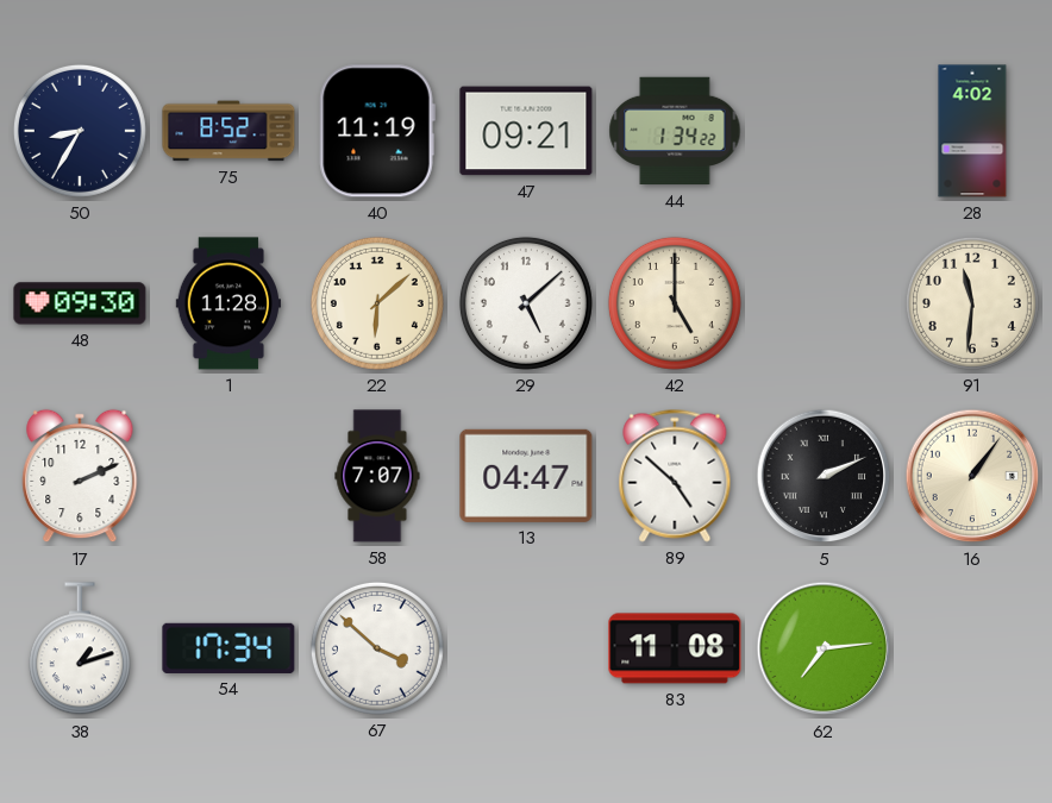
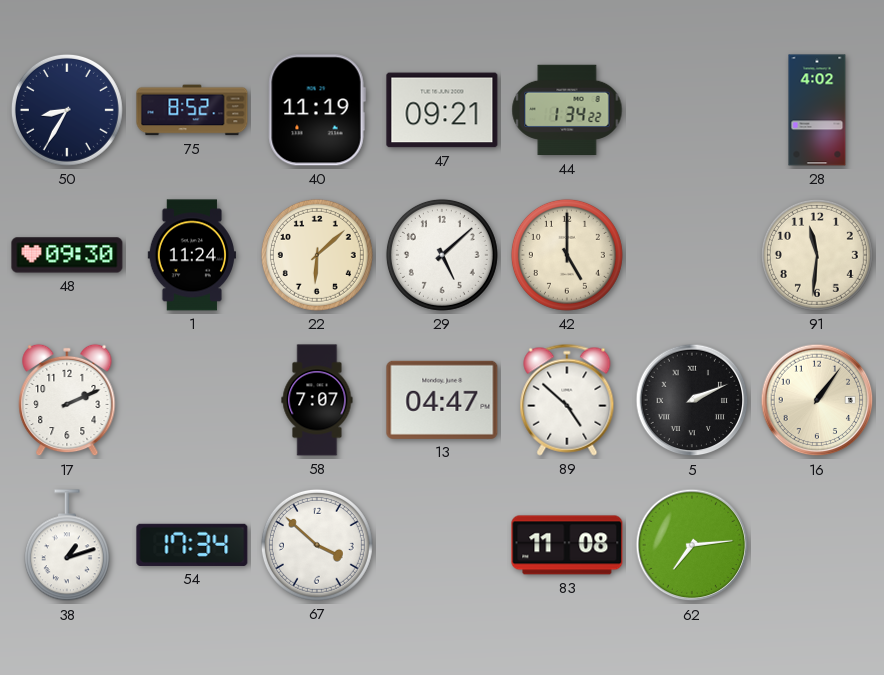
1: 11:28 -> 11:24
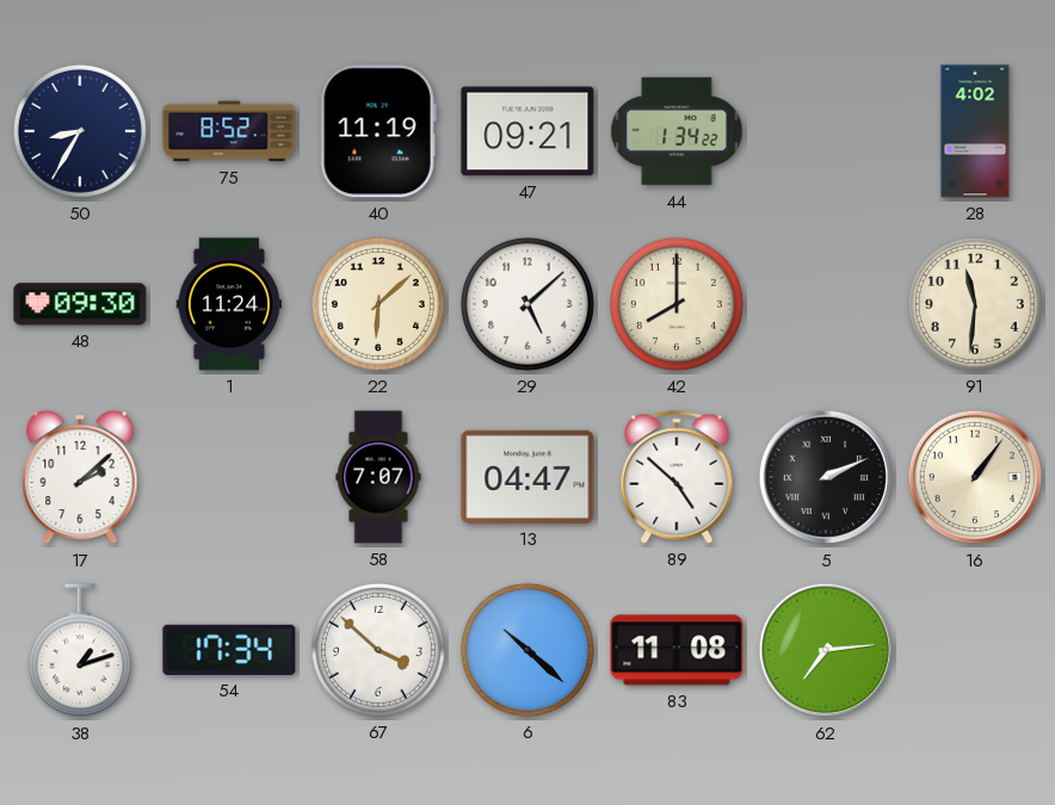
42: 5:00 -> 8:00
17: 2:11 -> 2:08
6: none -> 10:22
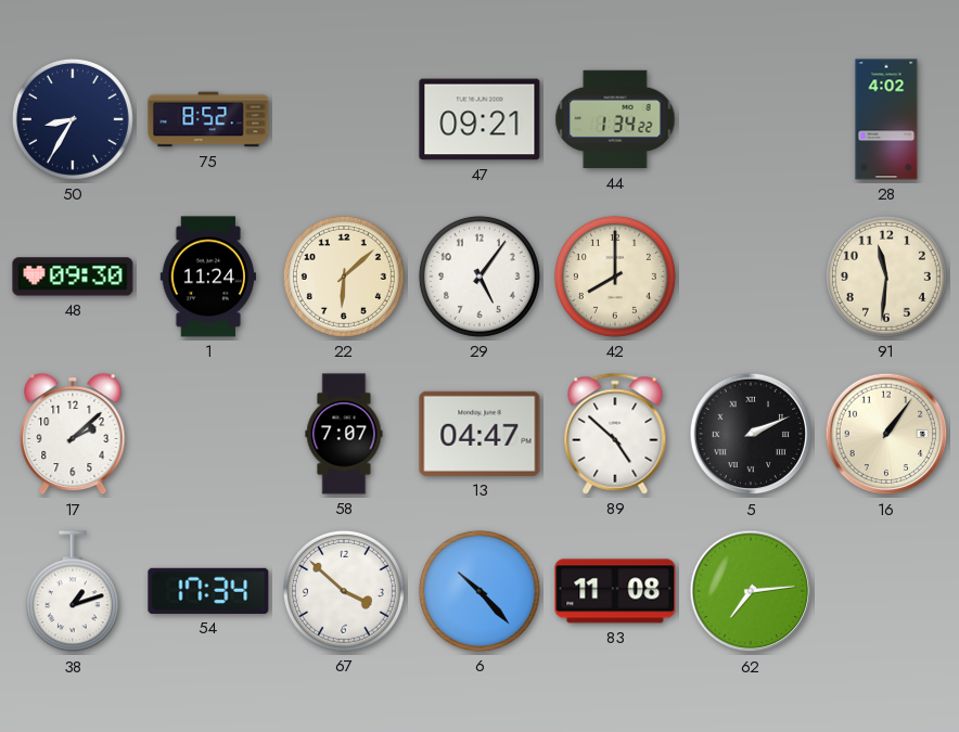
40: 11:19 -> none
29: 5:08 -> 5:06
6: 10:22 -> 10:23
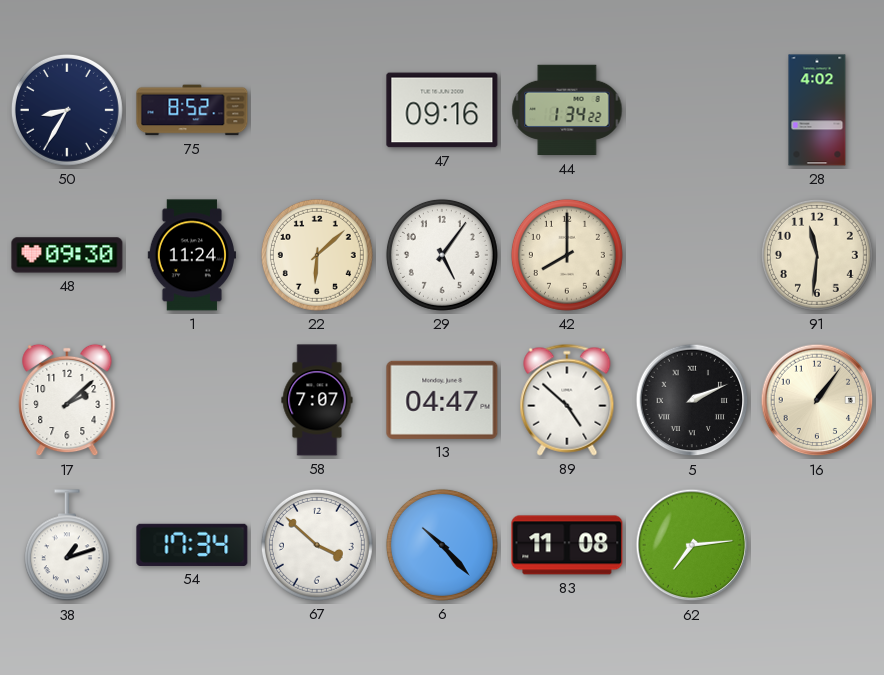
47: 09:21 -> 09:16
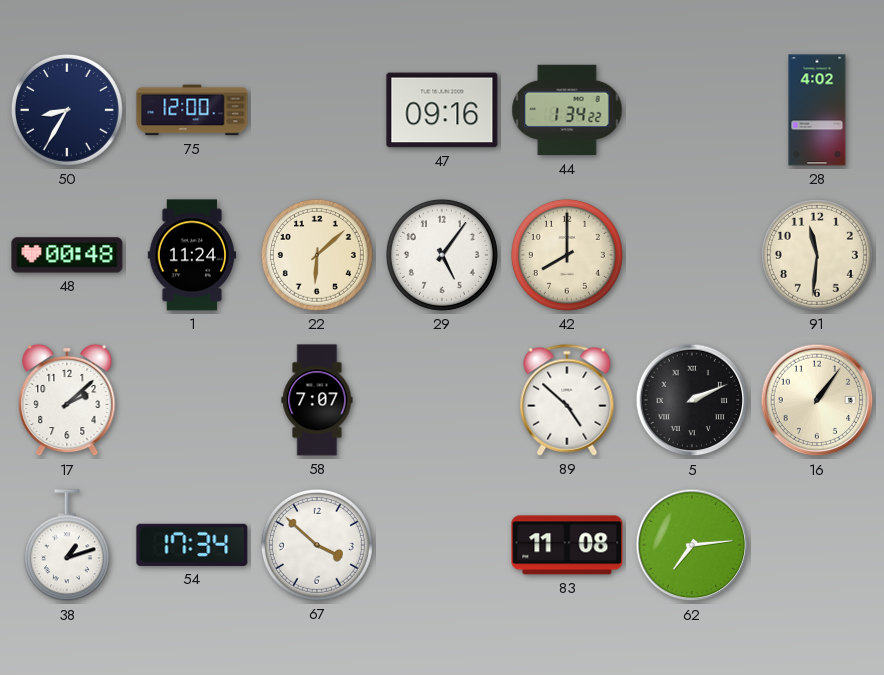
75: 8:52 -> 12:00
48: 09:30 -> 00:48
13: 04:47 -> none
6: 10:23 -> none
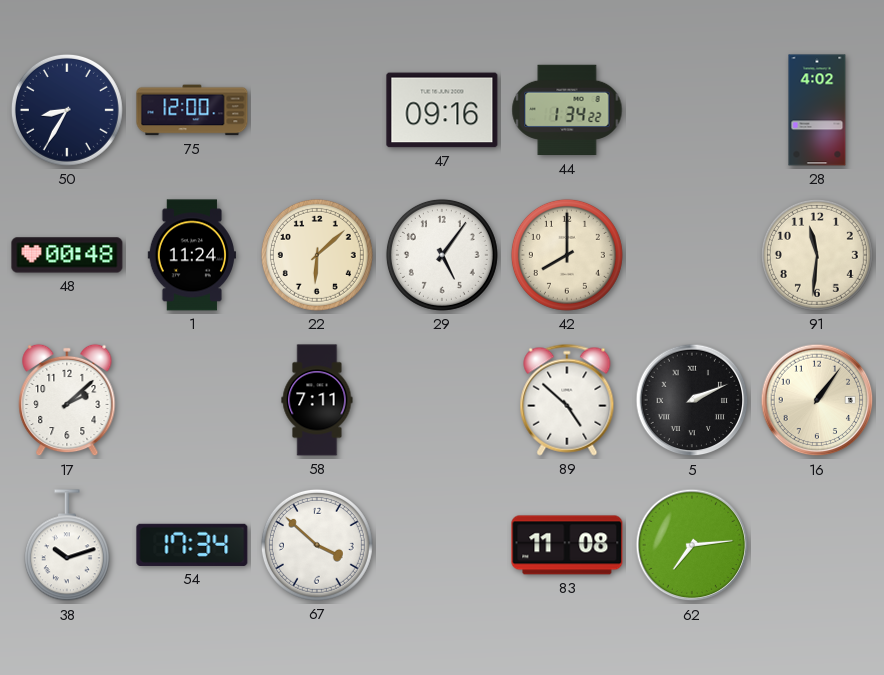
58: 7:07 -> 7:11
38: 1:12 -> 10:12
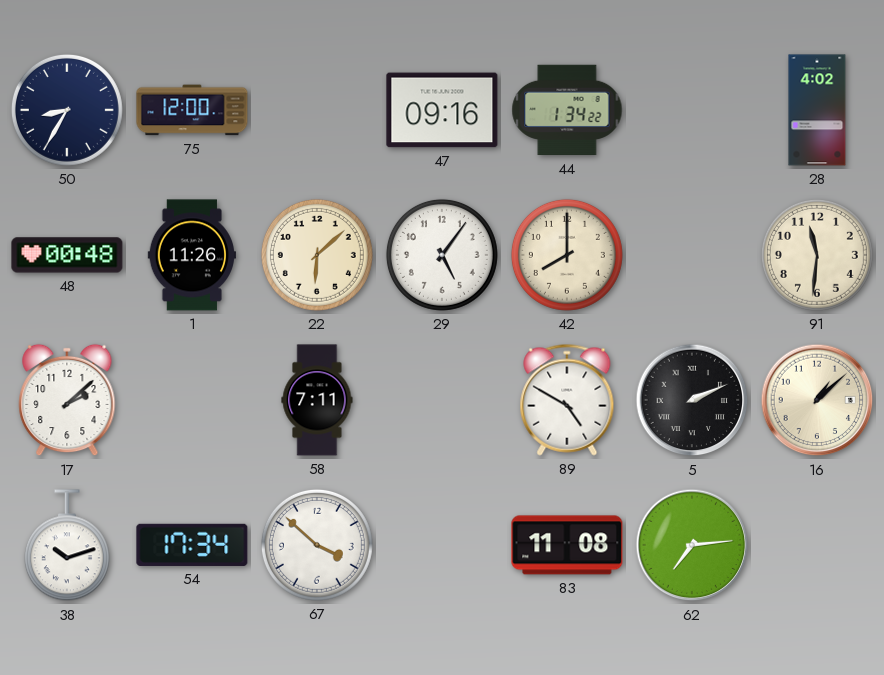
1: 11:24 -> 11:26
89: 4:52 -> 4:50
16: 1:06 -> 1:08
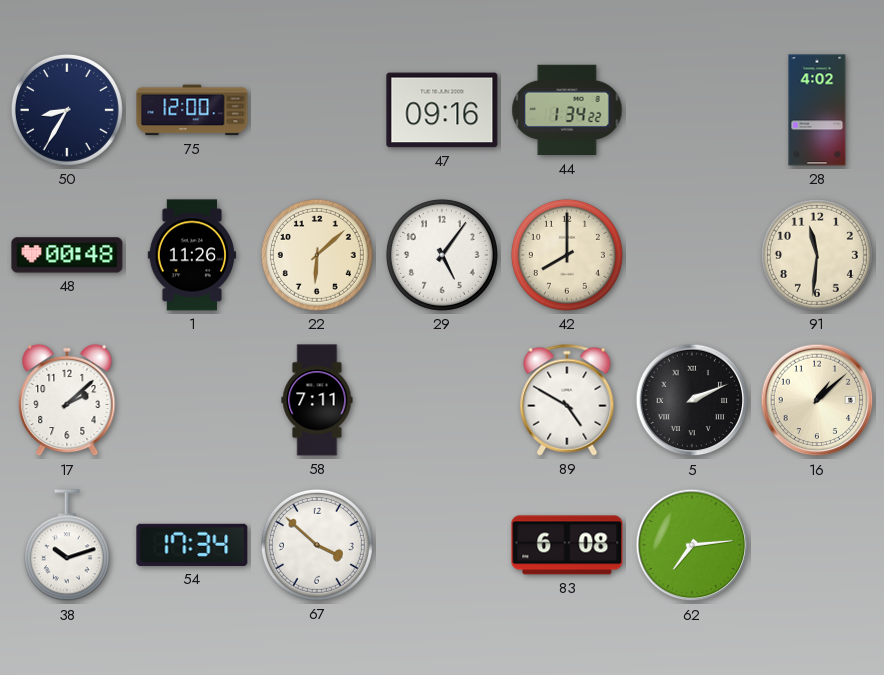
83: 11:08 -> 6:08
